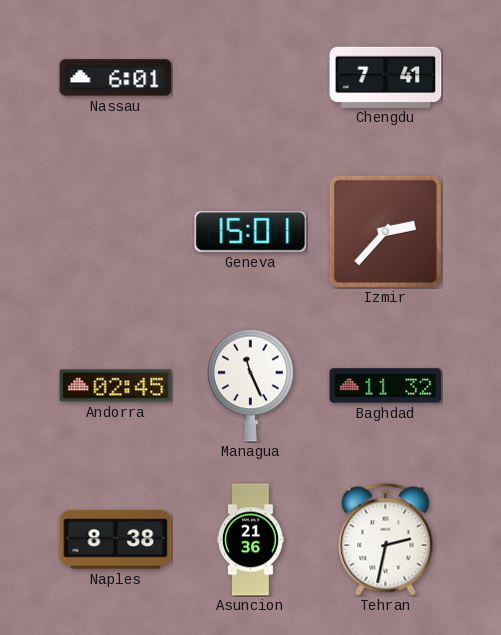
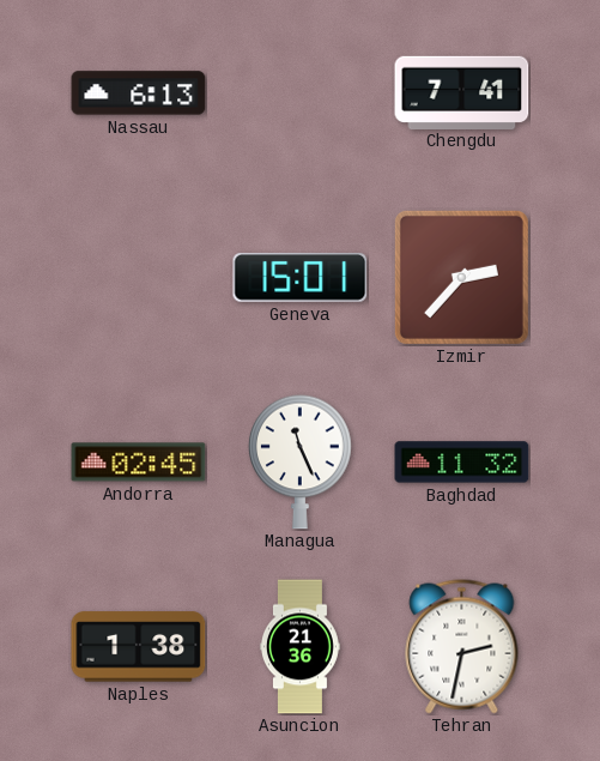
Nassau: 6:01 -> 6:13
Naples: 8:38 -> 1:38
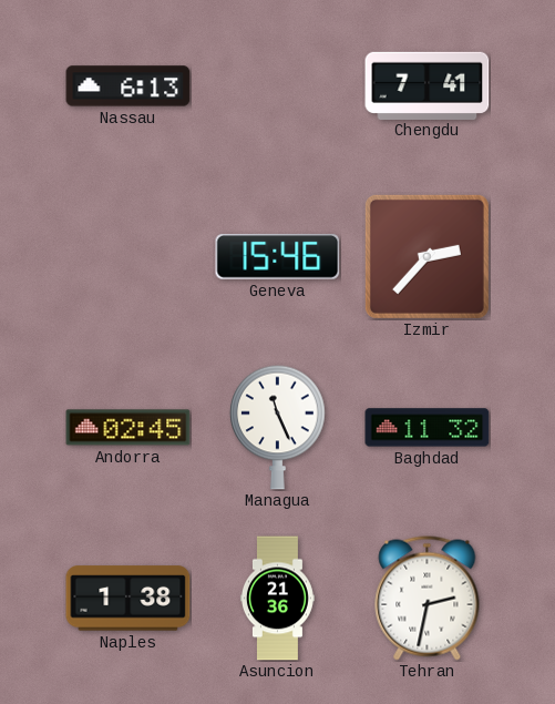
Geneva: 15:01 -> 15:46
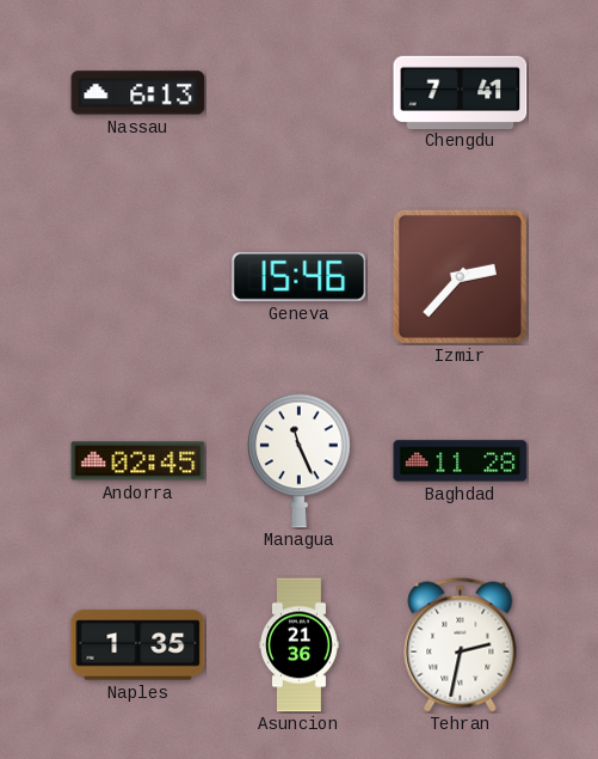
Baghdad: 11:32 -> 11:28
Naples: 1:38 -> 1:35
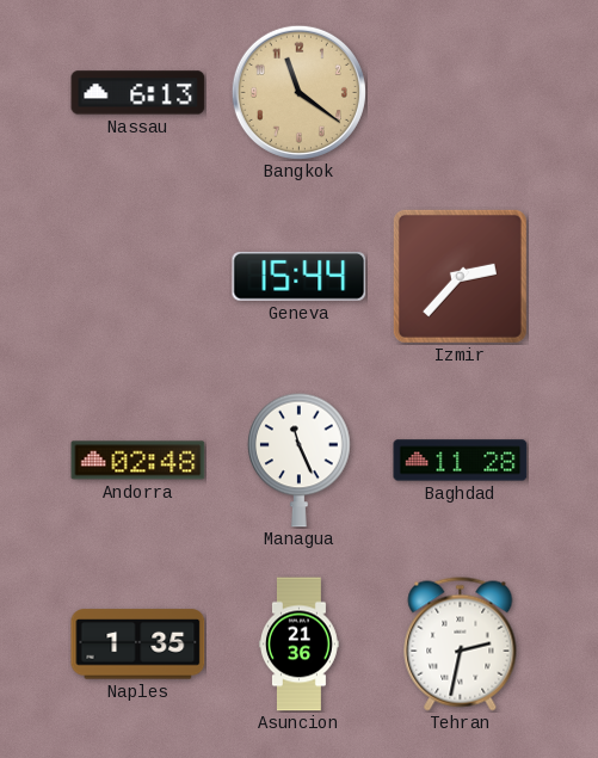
Bangkok: none -> 11:21
Chengdu: 7:41 -> none
Geneva: 15:46 -> 15:44
Andorra: 02:45 -> 02:48
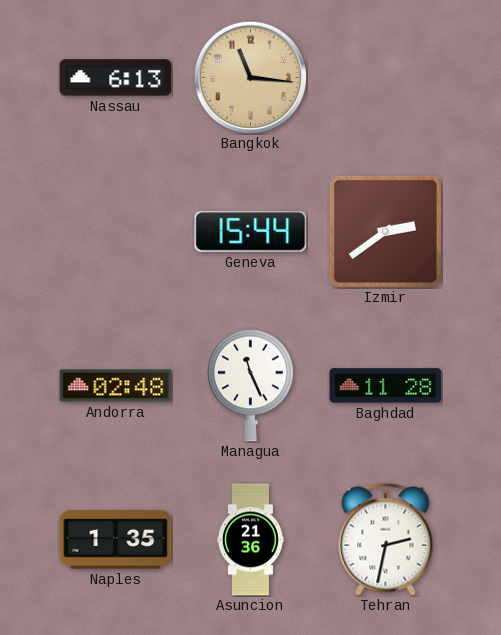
Bangkok: 11:21 -> 11:16
Izmir: 2:37 -> 2:39
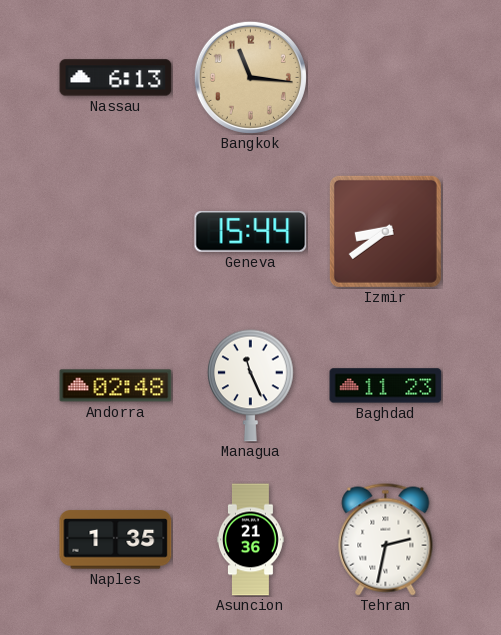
Izmir: 2:39 -> 8:39
Baghdad: 11:28 -> 11:23
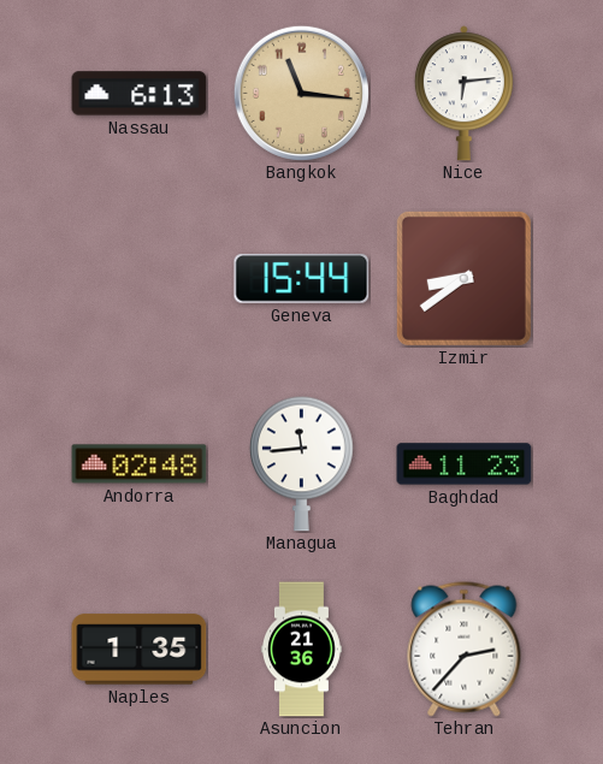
Nice: none -> 6:14
Managua: 11:26 -> 11:44
Tehran: 2:32 -> 2:37
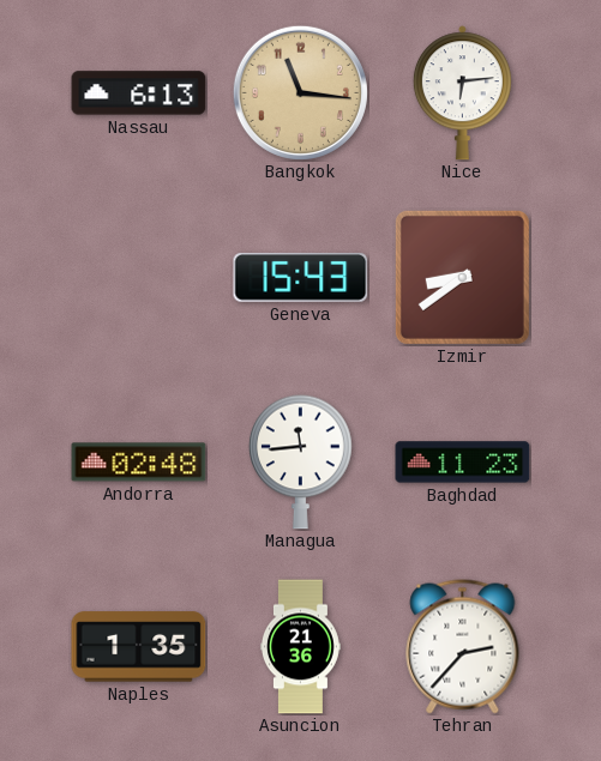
Geneva: 15:44 -> 15:43
